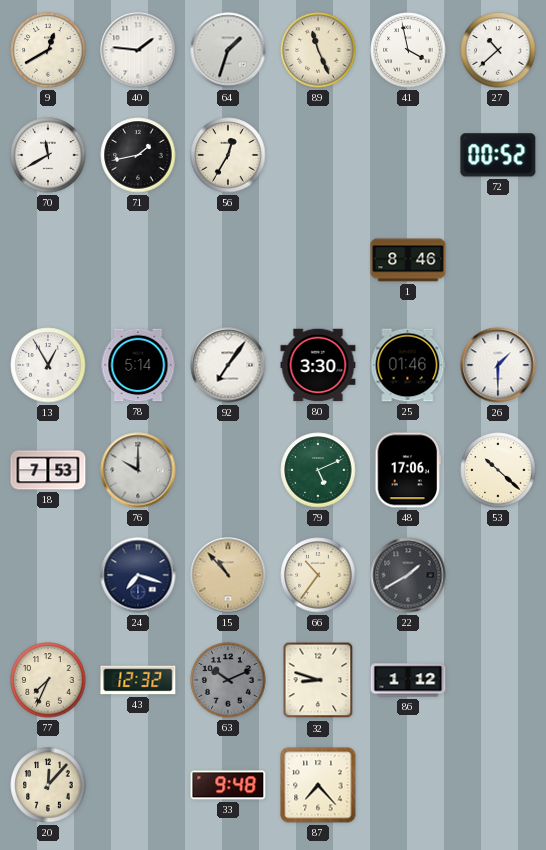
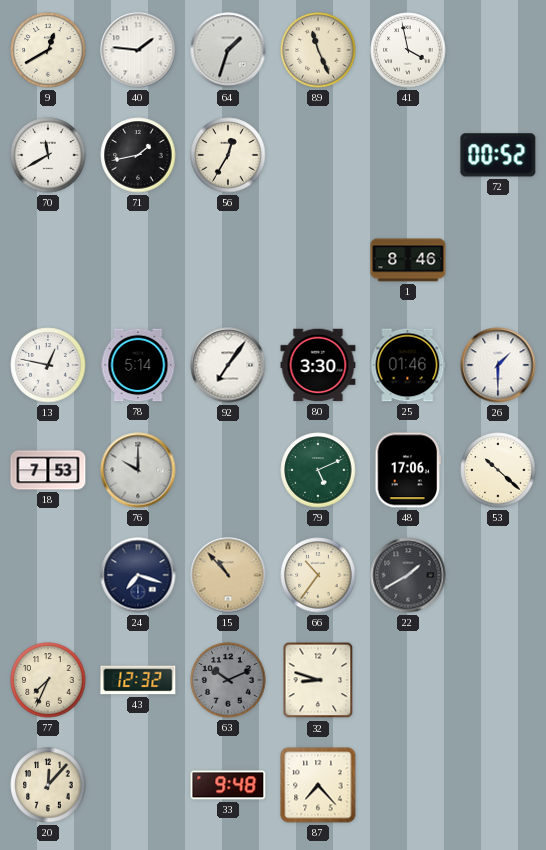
27: 10:38 -> none
13: 12:55 -> 12:47
86: 1:12 -> none
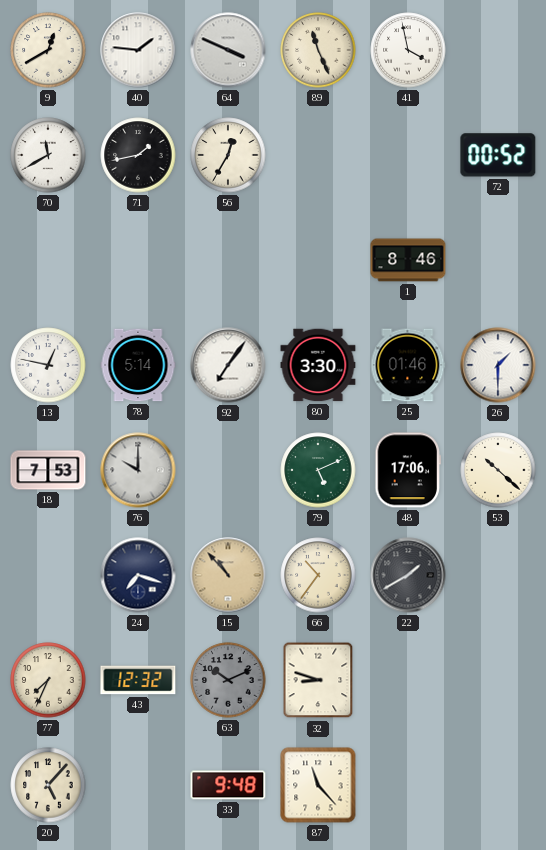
64: 1:33 -> 3:49
20: 12:07 -> 5:07
87: 7:23 -> 11:23
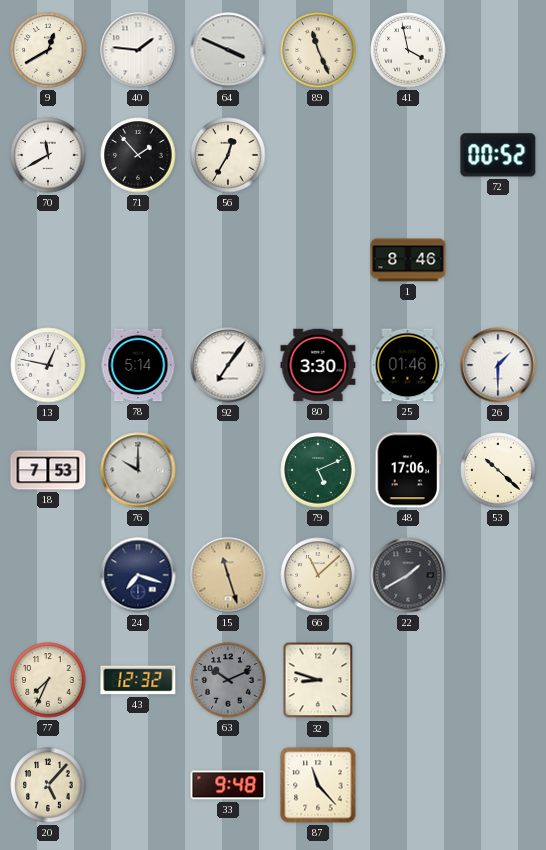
71: 1:43 -> 1:53
15: 10:53 -> 11:27
66: 10:36 -> 11:08
